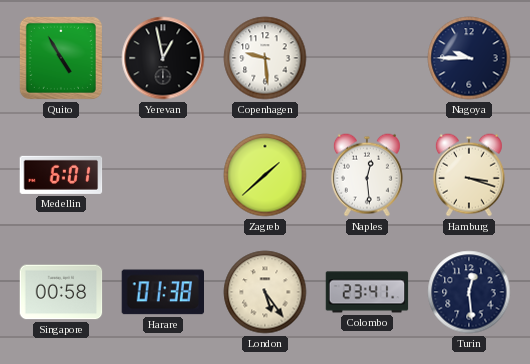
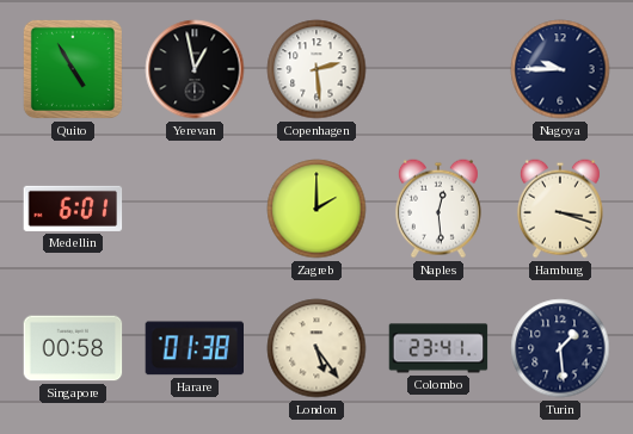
Copenhagen: 9:29 -> 2:29
Zagreb: 1:38 -> 2:00
Turin: 12:29 -> 1:29
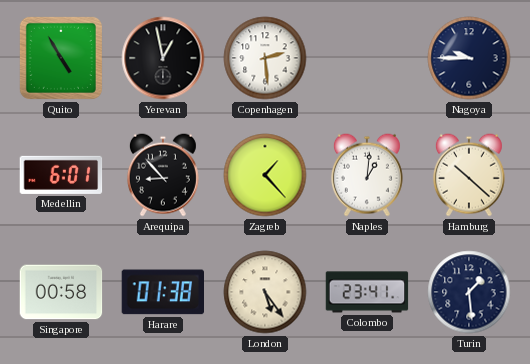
Arequipa: none -> 8:53
Zagreb: 2:00 -> 1:23
Naples: 12:29 -> 1:01
Hamburg: 3:18 -> 10:22
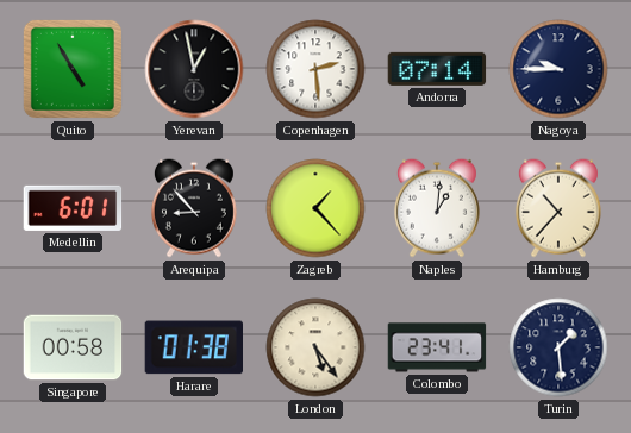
Andorra: none -> 07:14
Hamburg: 10:22 -> 10:37
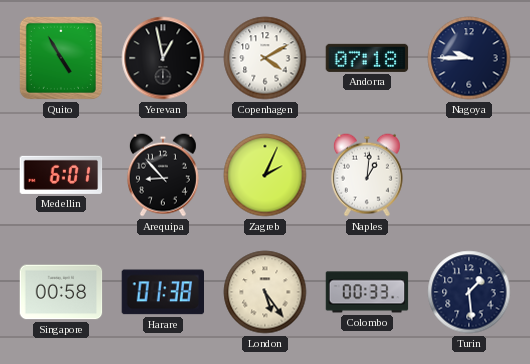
Copenhagen: 2:29 -> 4:10
Andorra: 07:14 -> 07:18
Zagreb: 1:23 -> 2:04
Hamburg: 10:37 -> none
Colombo: 23:41 -> 00:33
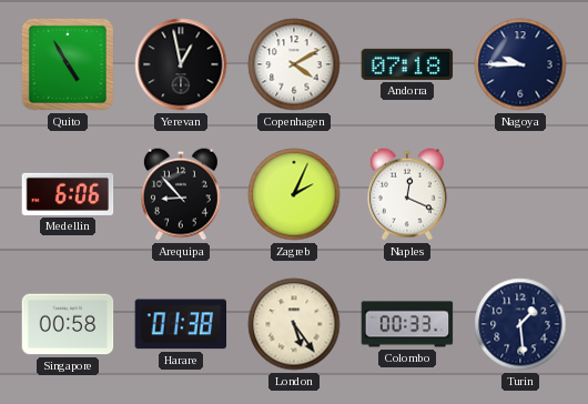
Medellin: 6:01 -> 6:06
Naples: 1:01 -> 12:19
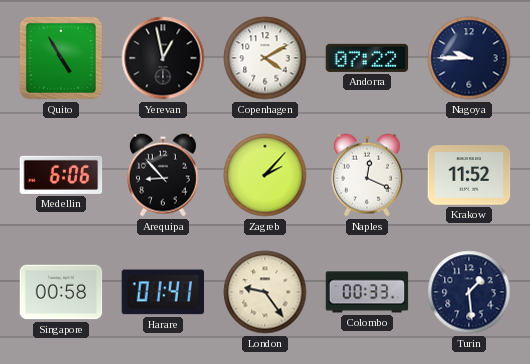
Andorra: 07:18 -> 07:22
Zagreb: 2:04 -> 2:07
Krakow: none -> 11:52
Harare: 01:38 -> 01:41
London: 5:24 -> 9:24
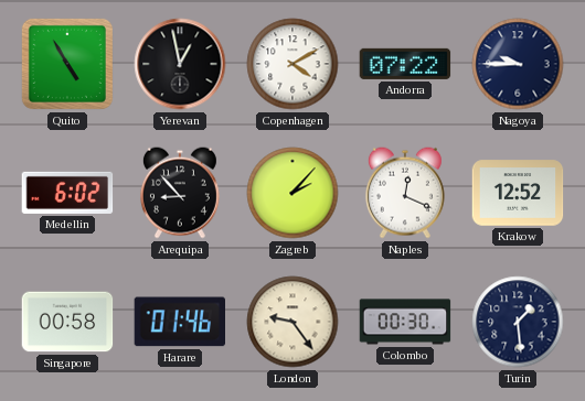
Medellin: 6:06 -> 6:02
Krakow: 11:52 -> 12:52
Harare: 01:41 -> 01:46
Colombo: 00:33 -> 00:30
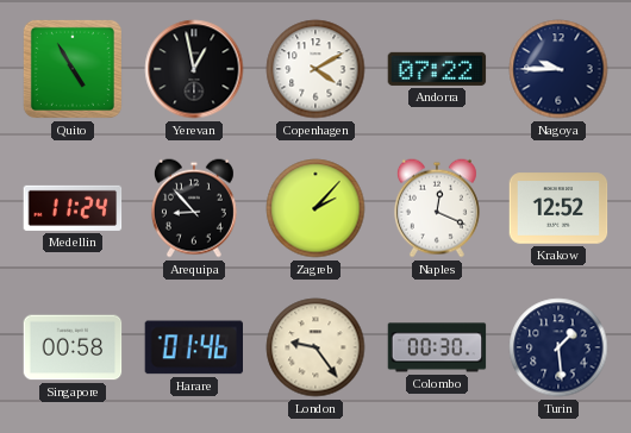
Medellin: 6:02 -> 11:24
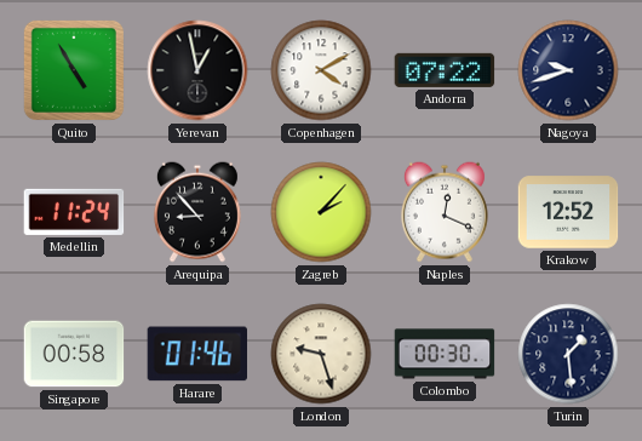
Nagoya: 9:45 -> 9:42
London: 9:24 -> 9:27
